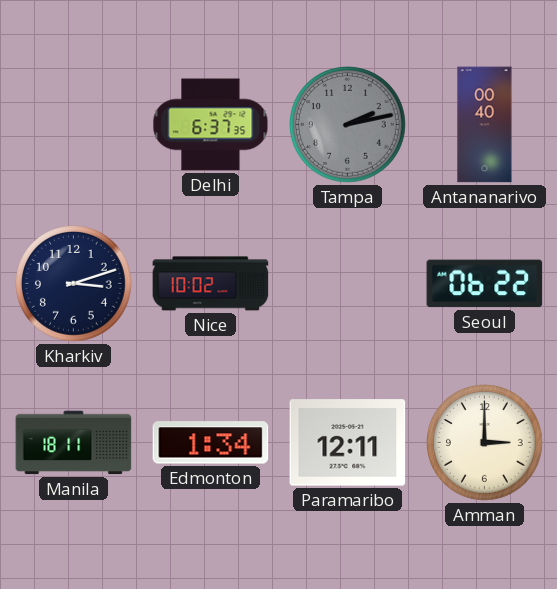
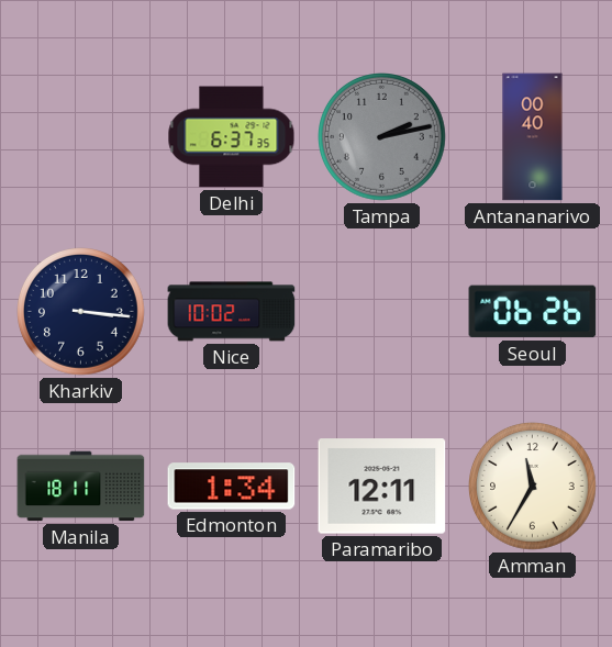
Kharkiv: 3:12 -> 3:16
Seoul: 06:22 -> 06:26
Amman: 3:00 -> 11:35
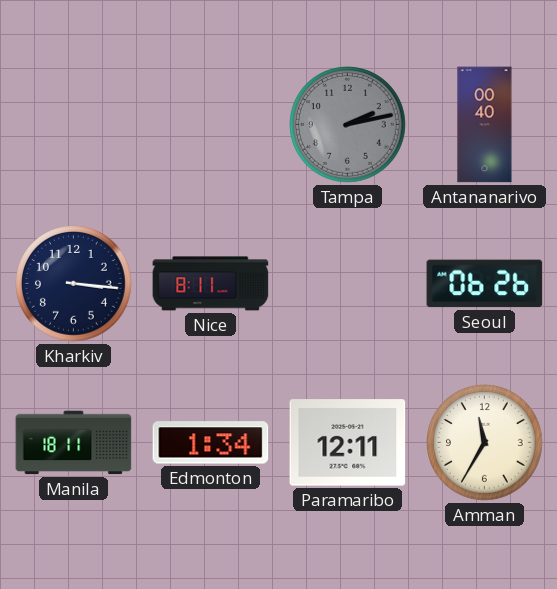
Delhi: 6:37 -> none
Nice: 10:02 -> 8:11
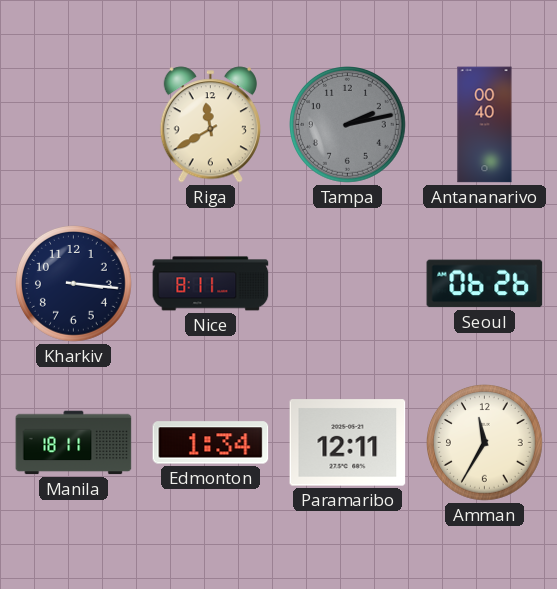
Riga: none -> 11:40
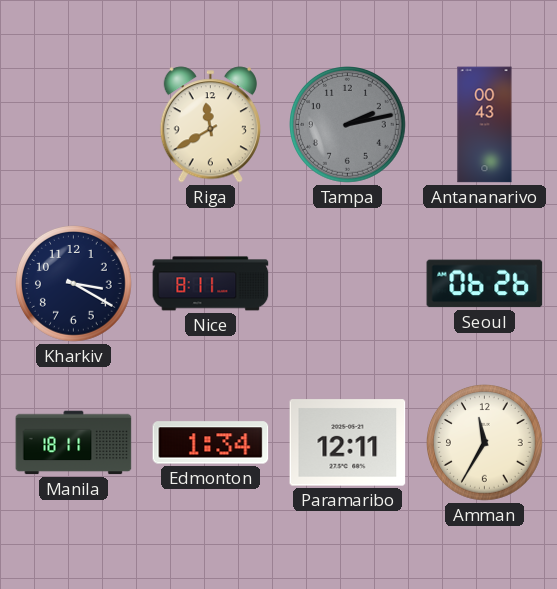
Antananarivo: 00:40 -> 00:43
Kharkiv: 3:16 -> 3:20
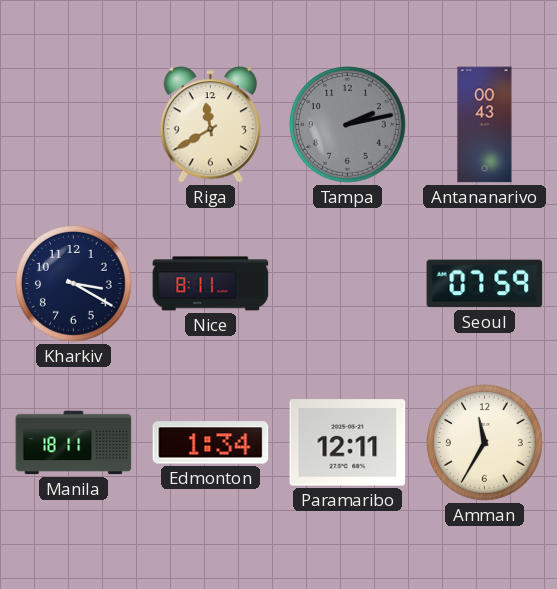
Seoul: 06:26 -> 07:59
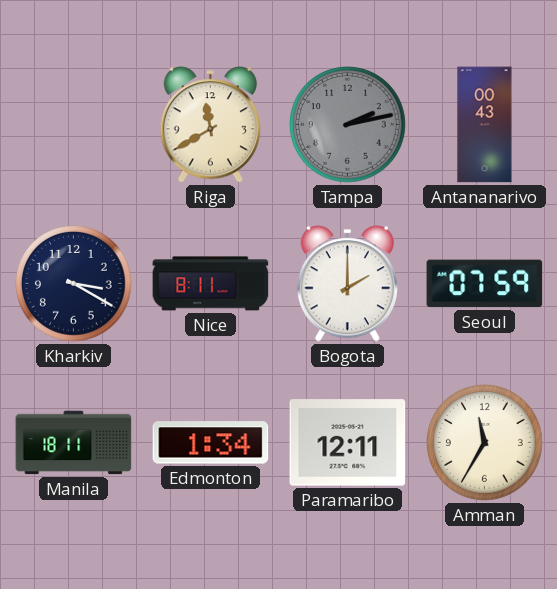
Bogota: none -> 2:00
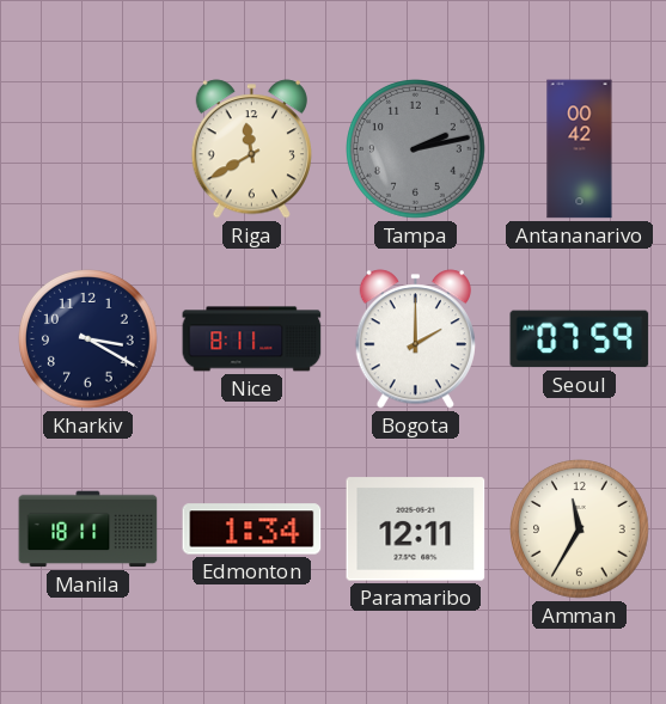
Antananarivo: 00:43 -> 00:42
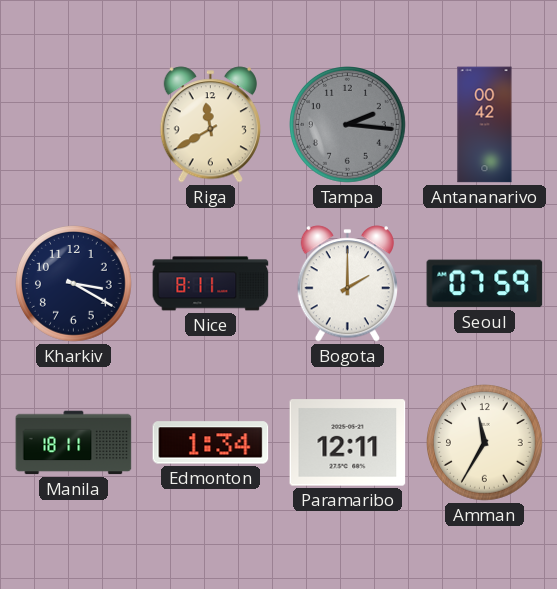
Tampa: 2:13 -> 2:16
